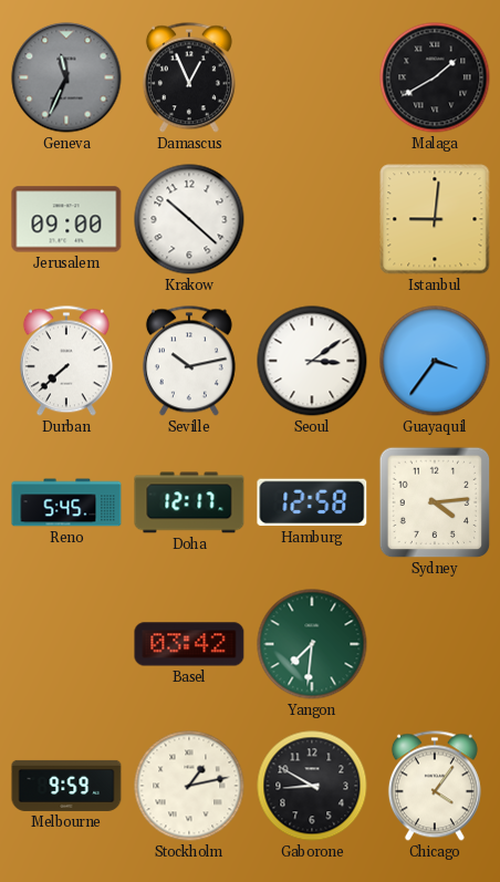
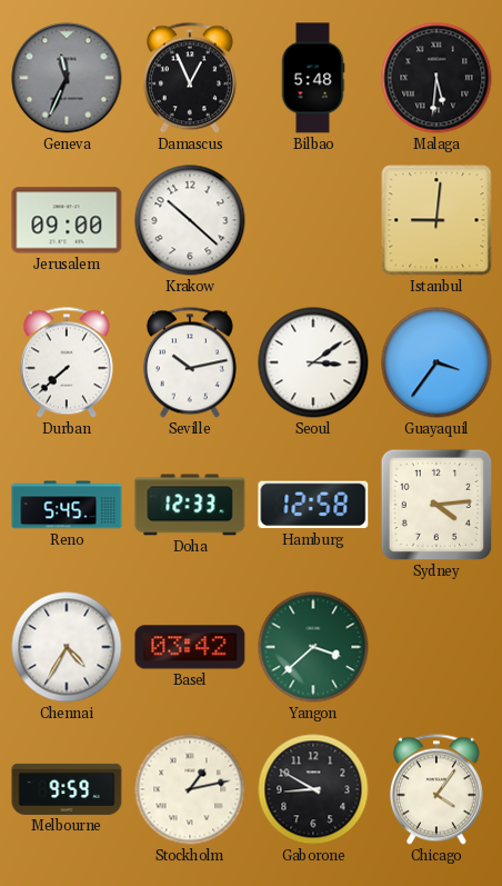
Bilbao: none -> 5:48
Malaga: 1:40 -> 5:31
Doha: 12:17 -> 12:33
Chennai: none -> 4:35
Yangon: 7:31 -> 3:38
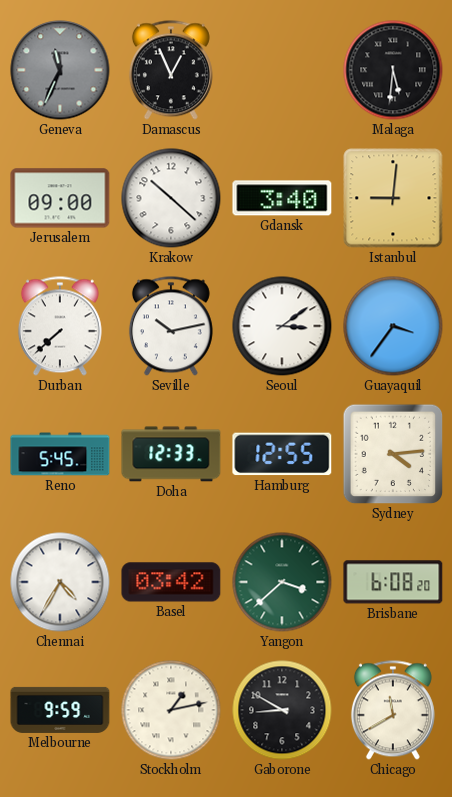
Bilbao: 5:48 -> none
Gdansk: none -> 3:40
Hamburg: 12:58 -> 12:55
Brisbane: none -> 6:08
Chicago: 4:06 -> 11:40
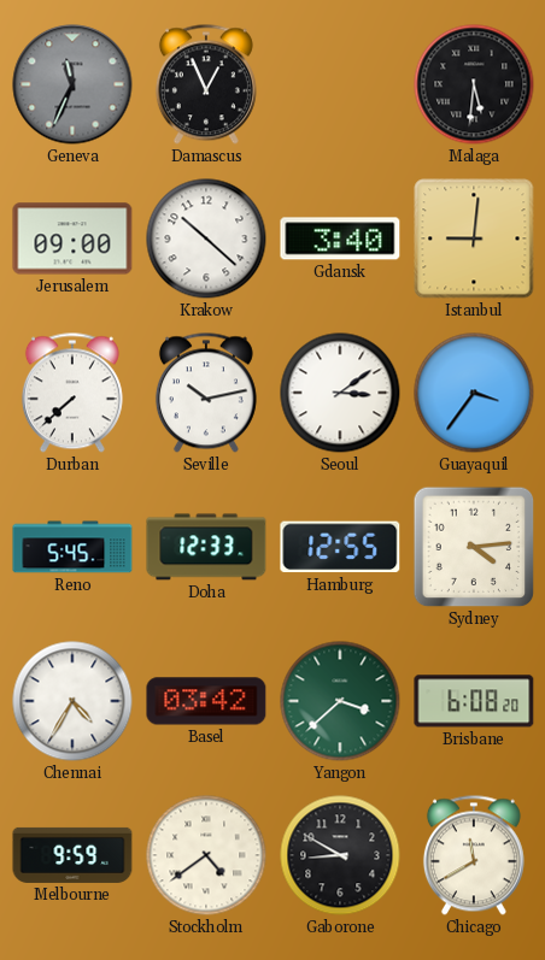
Stockholm: 1:13 -> 4:39
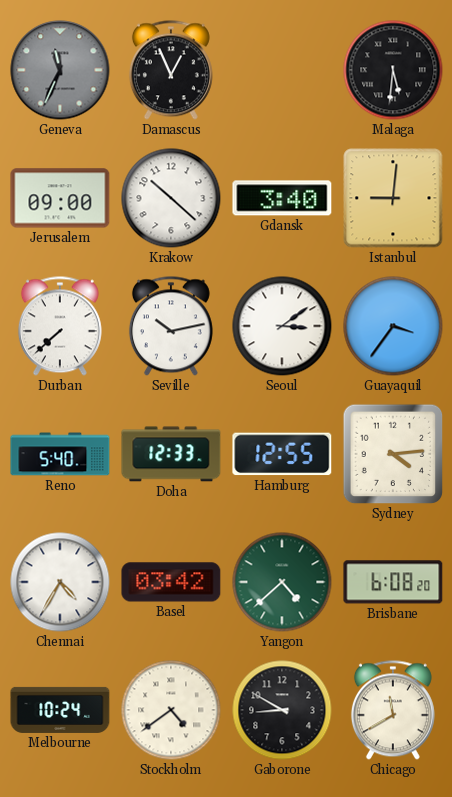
Reno: 5:45 -> 5:40
Yangon: 3:38 -> 4:38
Melbourne: 9:59 -> 10:24
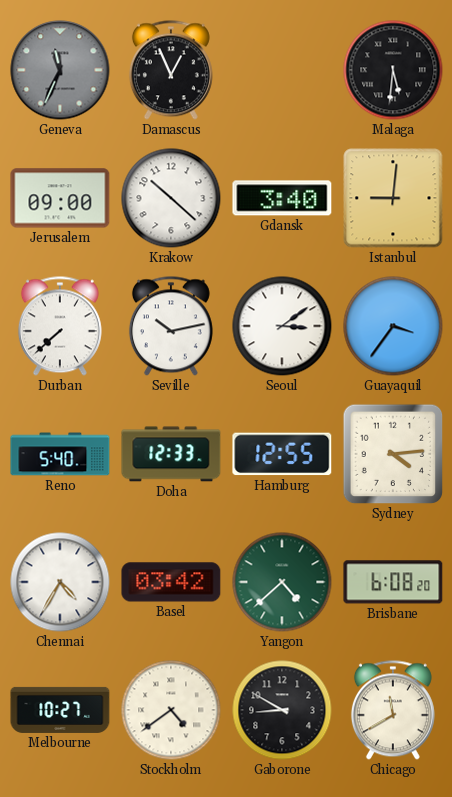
Melbourne: 10:24 -> 10:27
